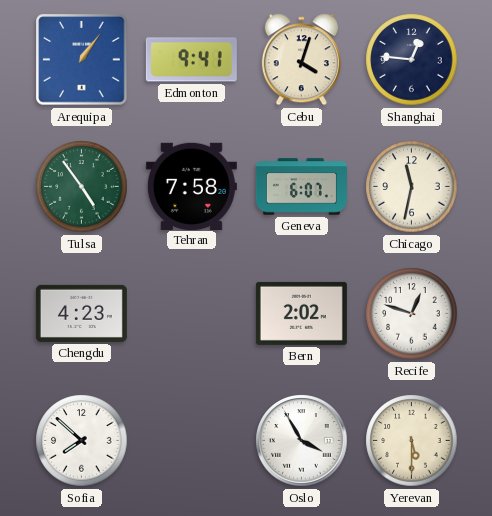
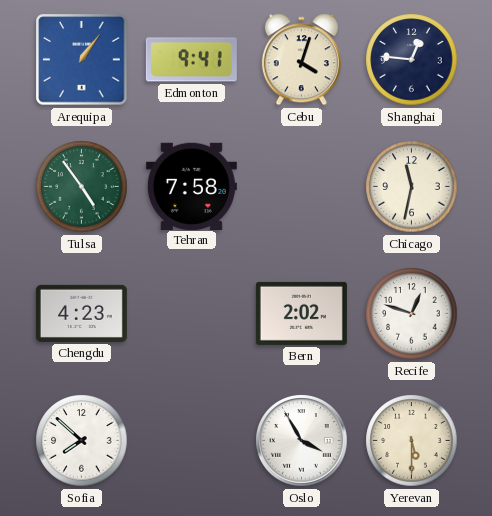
Geneva: 6:07 -> none
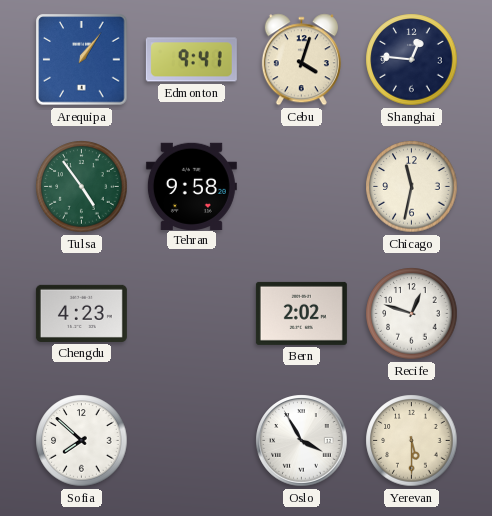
Tehran: 7:58 -> 9:58
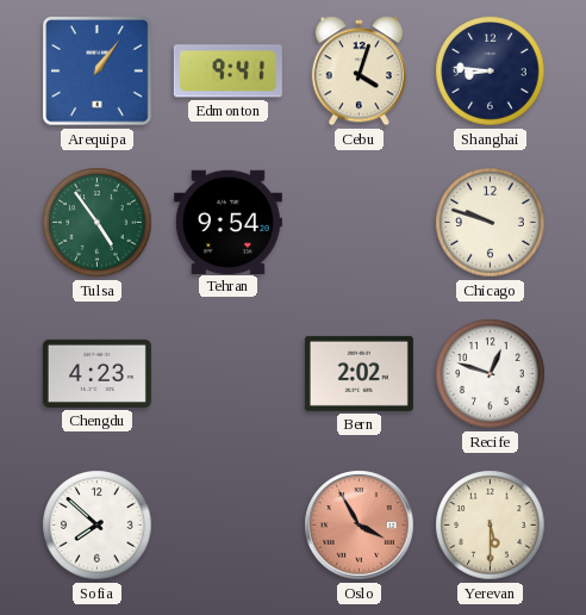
Shanghai: 12:46 -> 8:46
Tehran: 9:58 -> 9:54
Chicago: 11:32 -> 9:48
Oslo dial: white -> salmon
